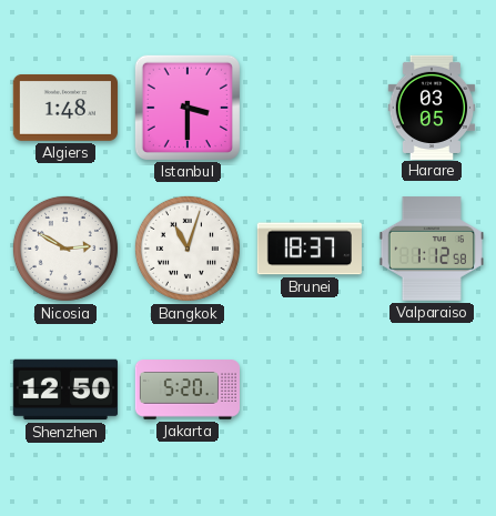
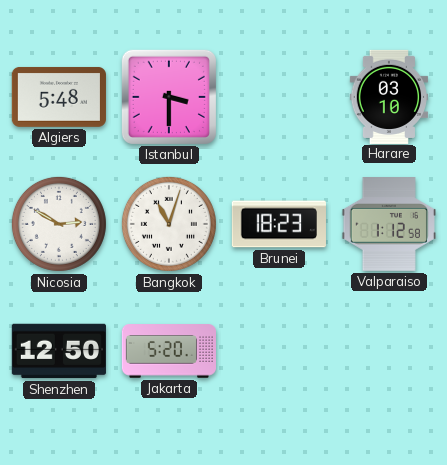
Algiers: 1:48 -> 5:48
Harare: 03:05 -> 03:10
Brunei: 18:37 -> 18:23
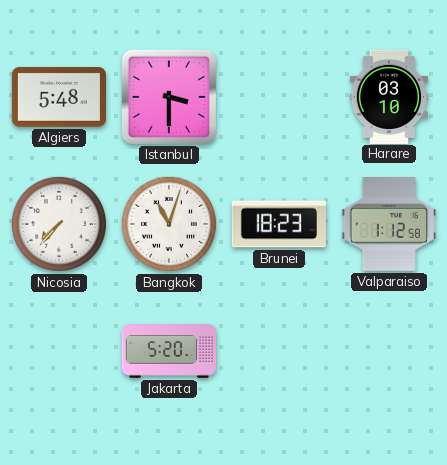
Nicosia: 2:50 -> 7:37
Shenzhen: 12:50 -> none
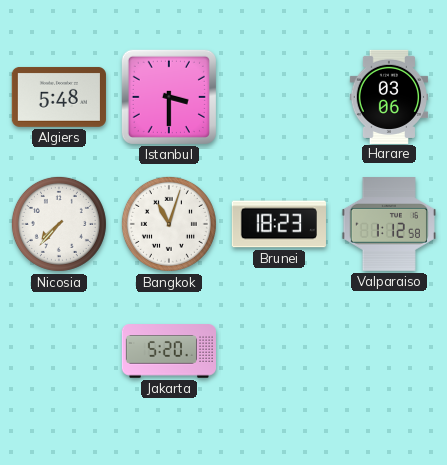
Harare: 03:10 -> 03:06
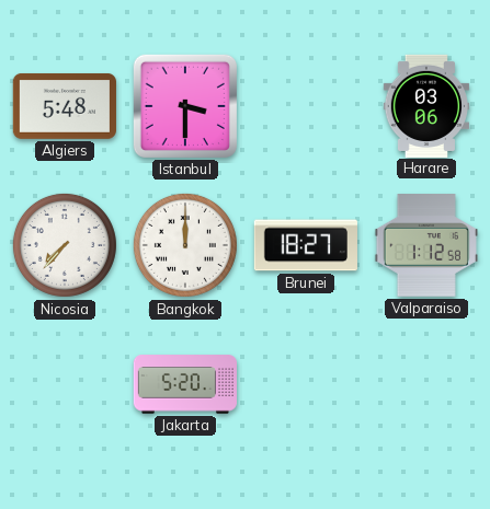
Bangkok: 11:03 -> 12:00
Brunei: 18:23 -> 18:27
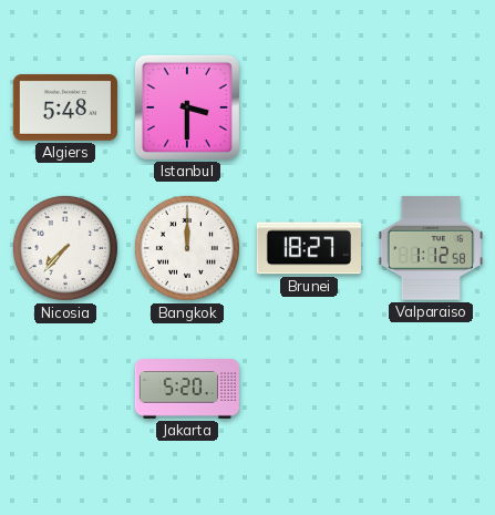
Harare: 03:06 -> none
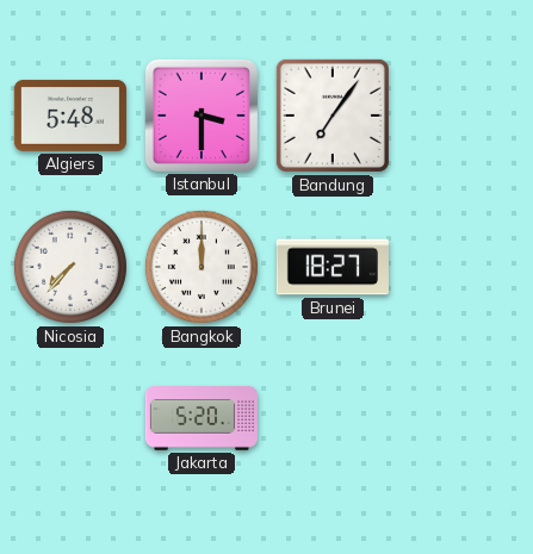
Bandung: none -> 7:06
Valparaiso: 1:12 -> none
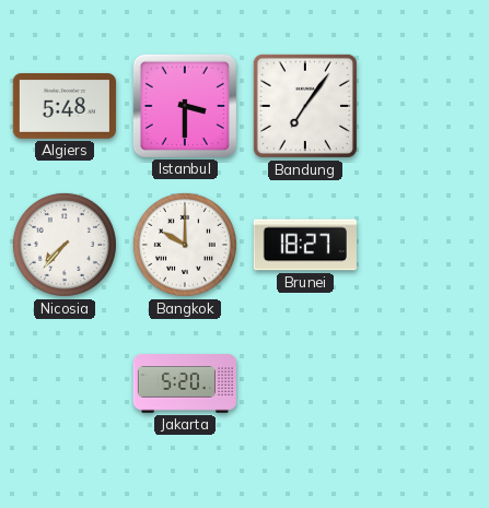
Bangkok: 12:00 -> 10:00
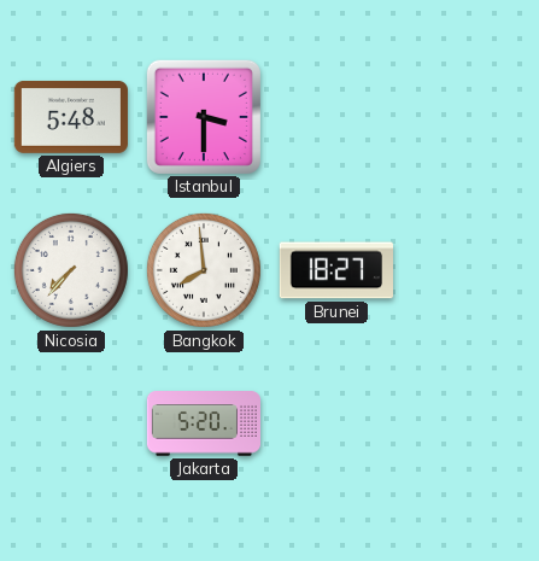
Bandung: 7:06 -> none
Bangkok: 10:00 -> 7:59
